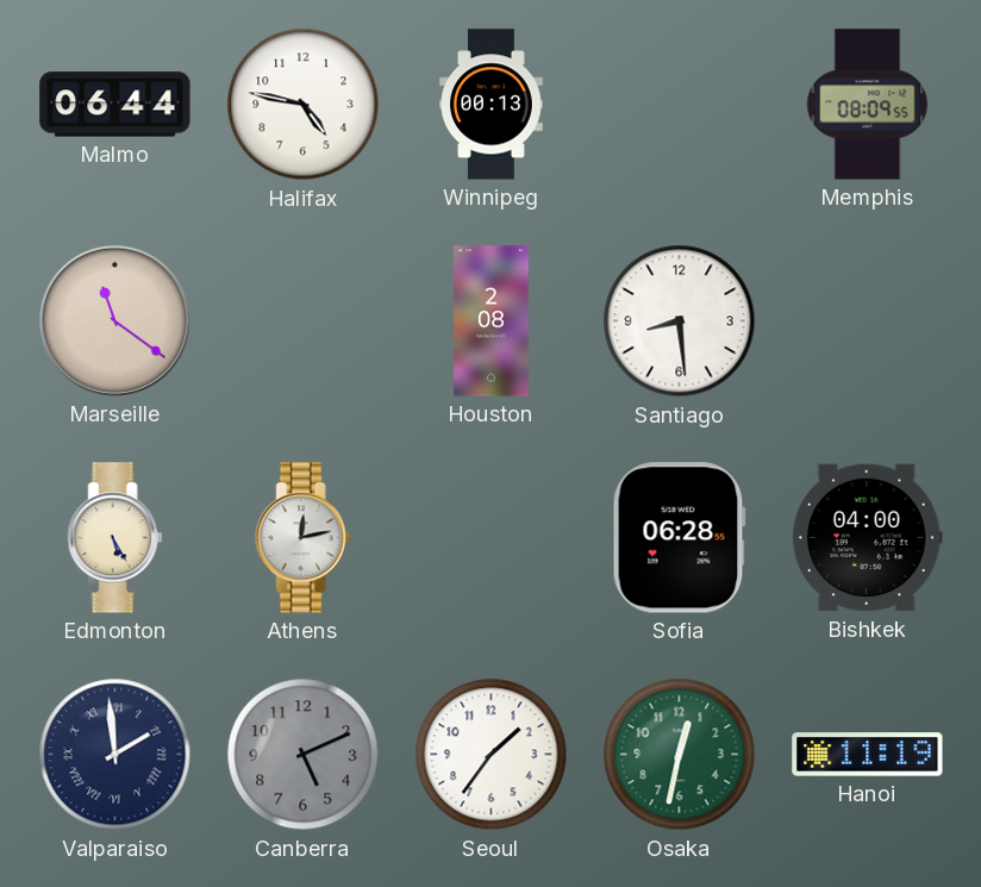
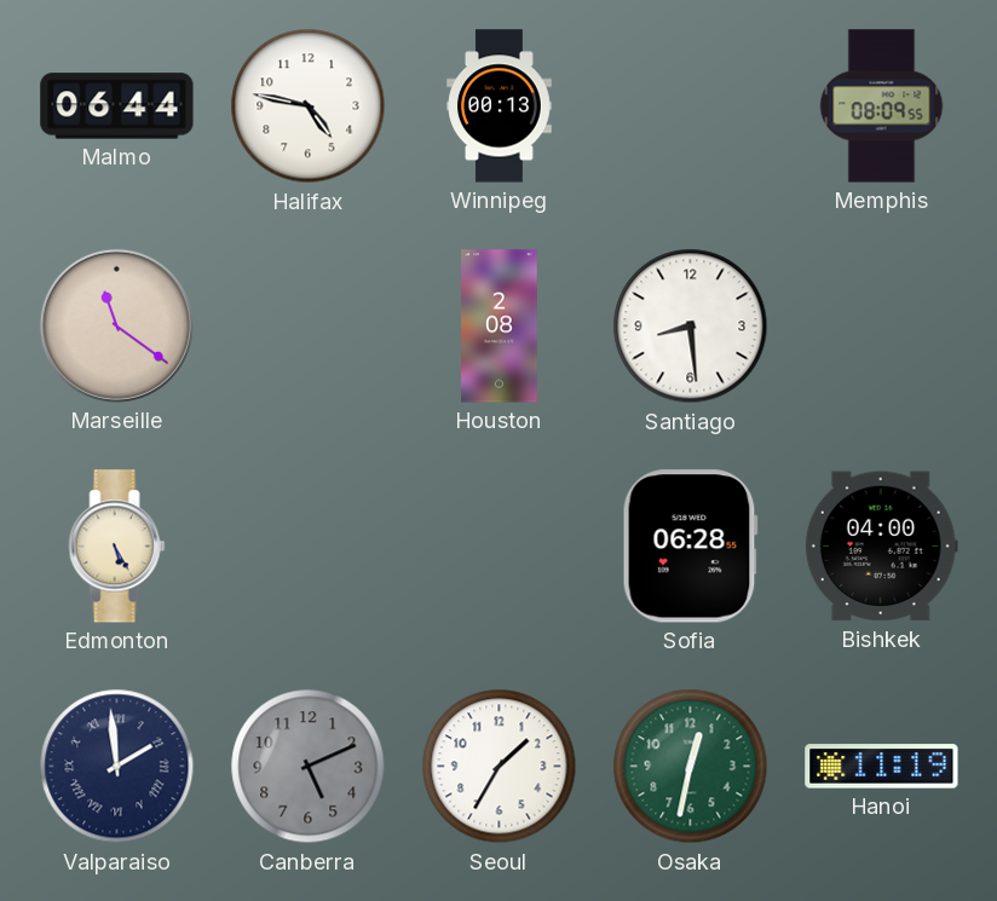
Athens: 12:13 -> none
Seoul: 1:36 -> 1:35
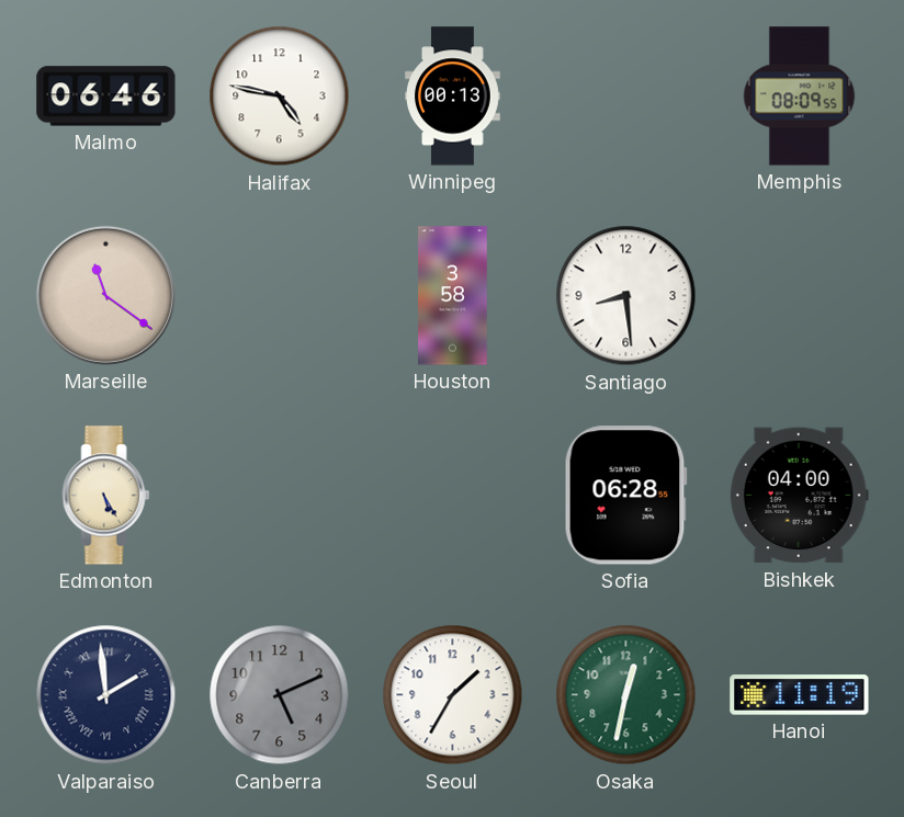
Malmo: 06:44 -> 06:46
Houston: 2:08 -> 3:58
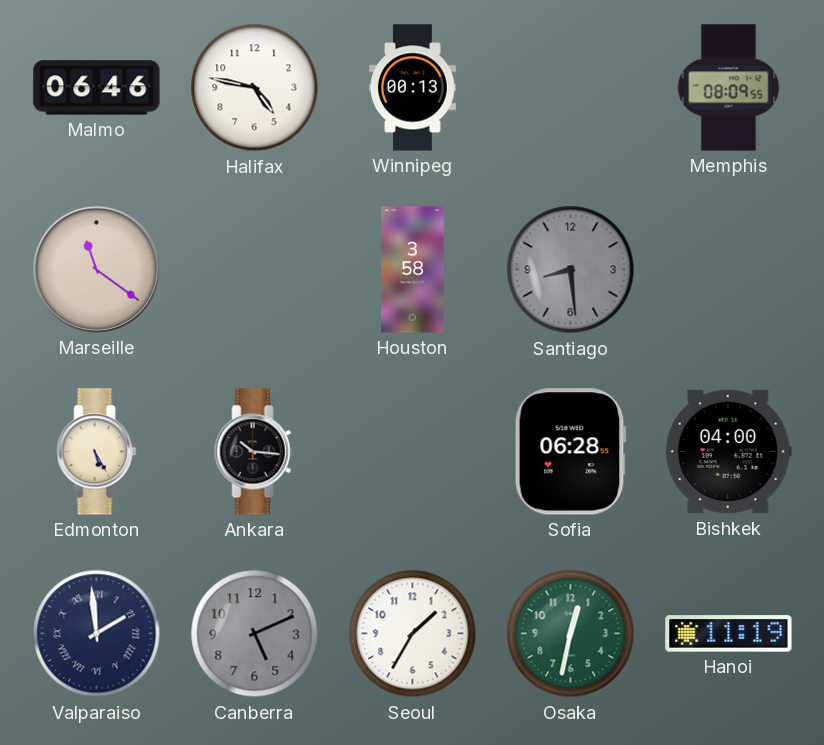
Santiago dial: white -> grey
Ankara: none -> 10:16
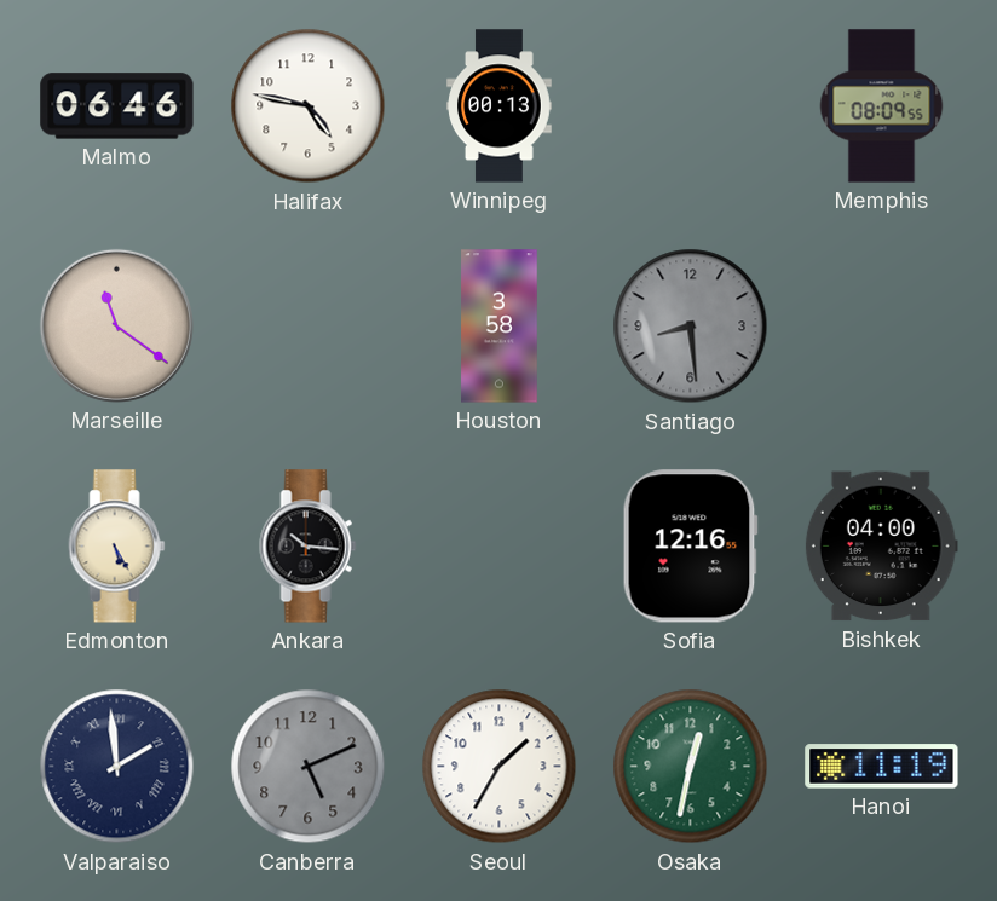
Sofia: 06:28 -> 12:16
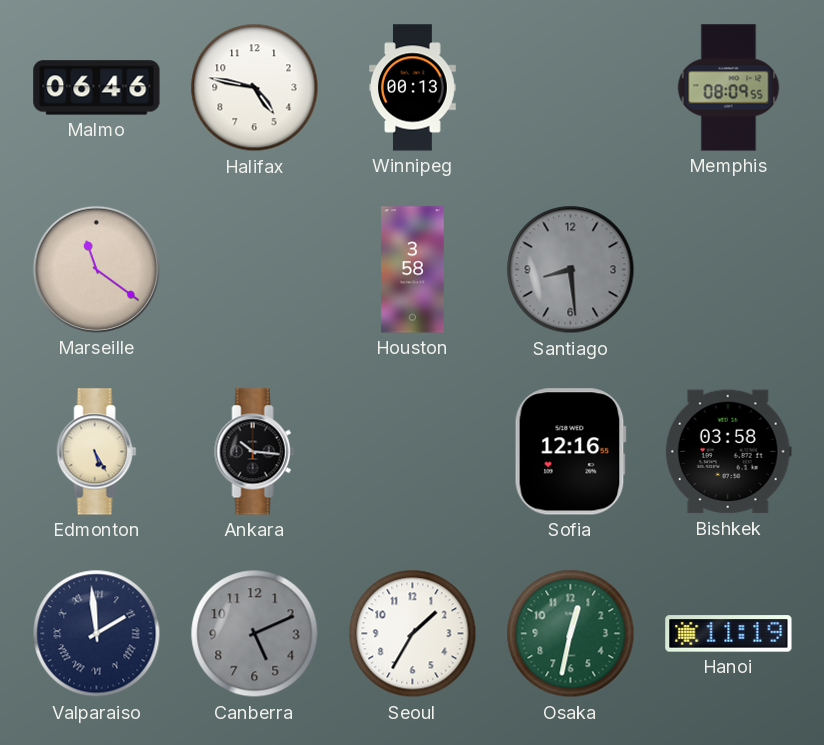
Bishkek: 04:00 -> 03:58
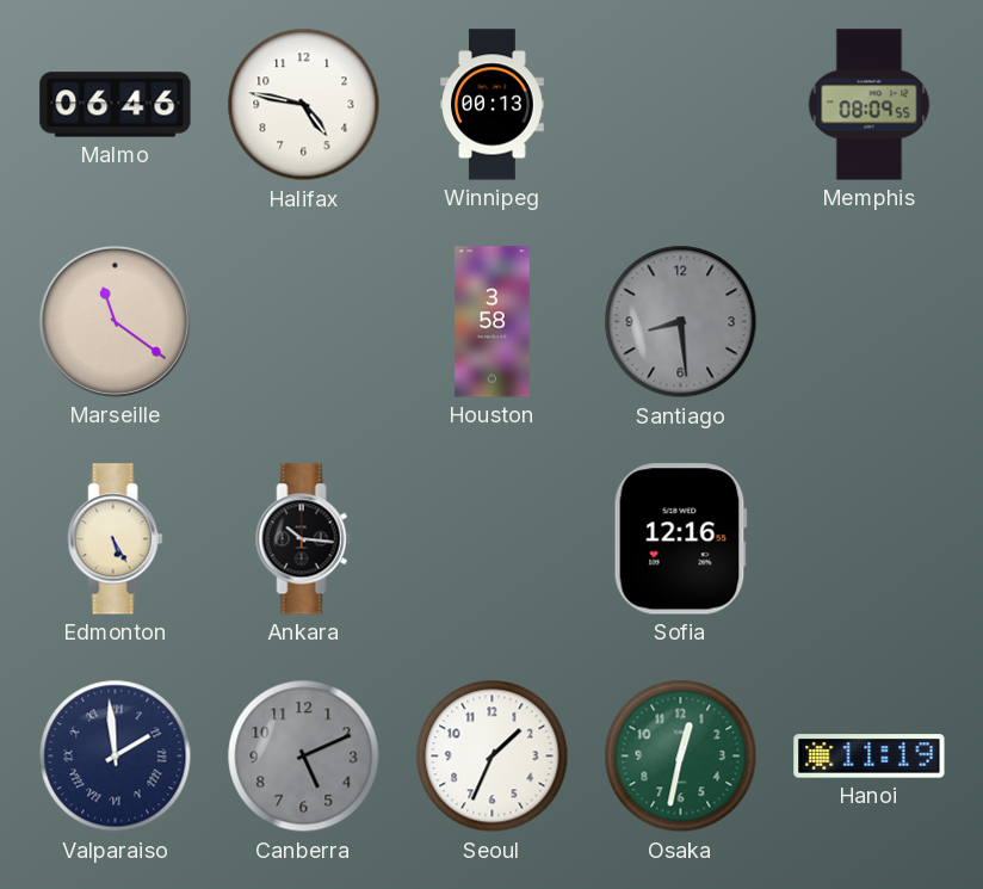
Bishkek: 03:58 -> none
Seoul: 1:35 -> 1:34
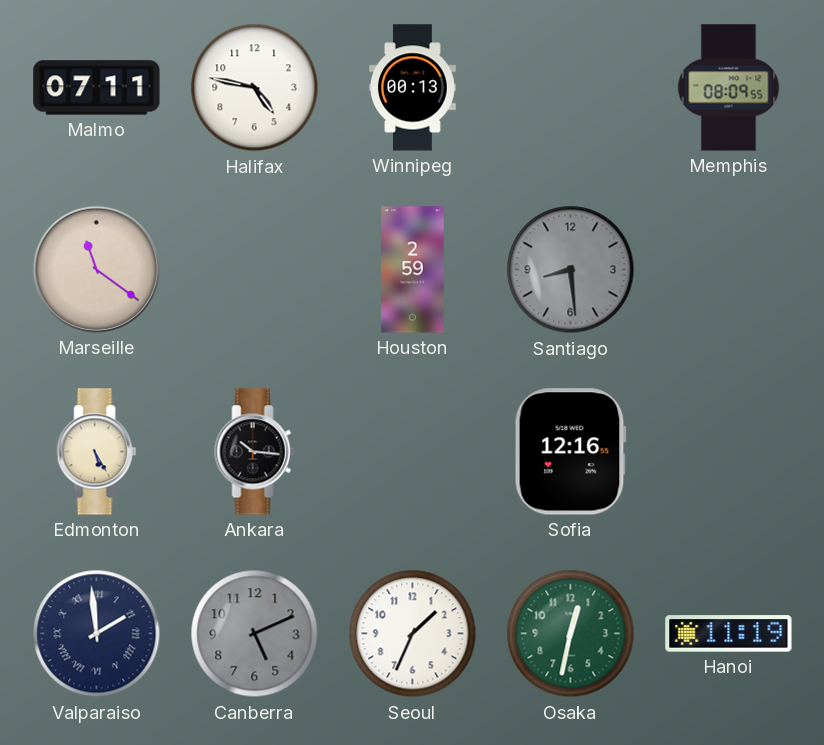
Malmo: 06:46 -> 07:11
Houston: 3:58 -> 2:59
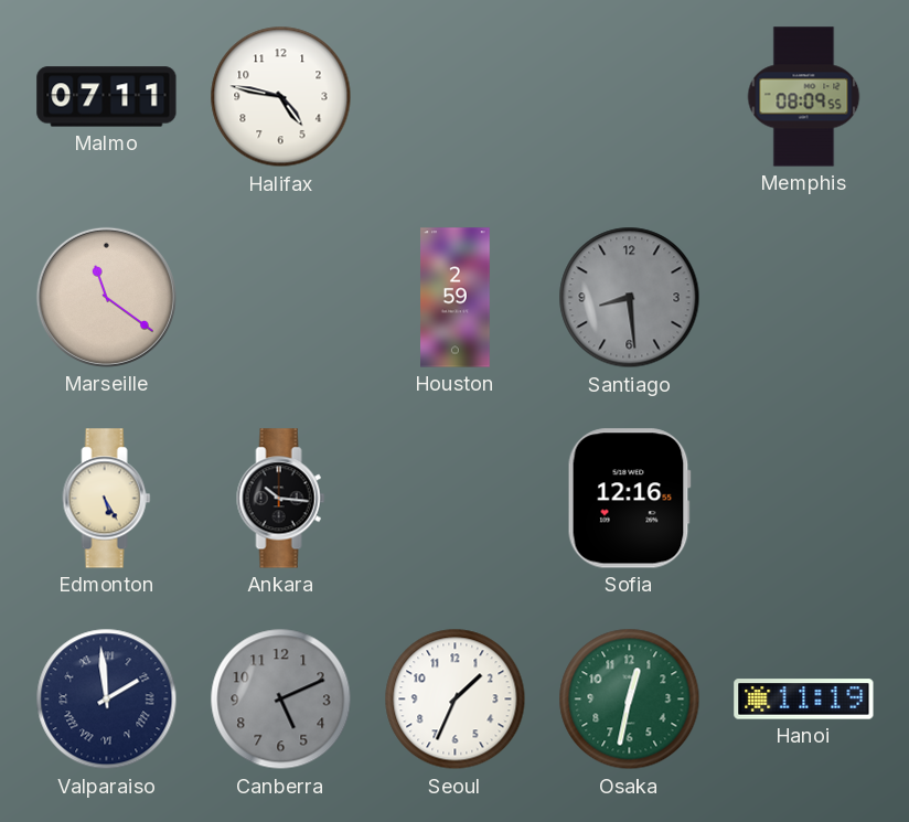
Winnipeg: 00:13 -> none
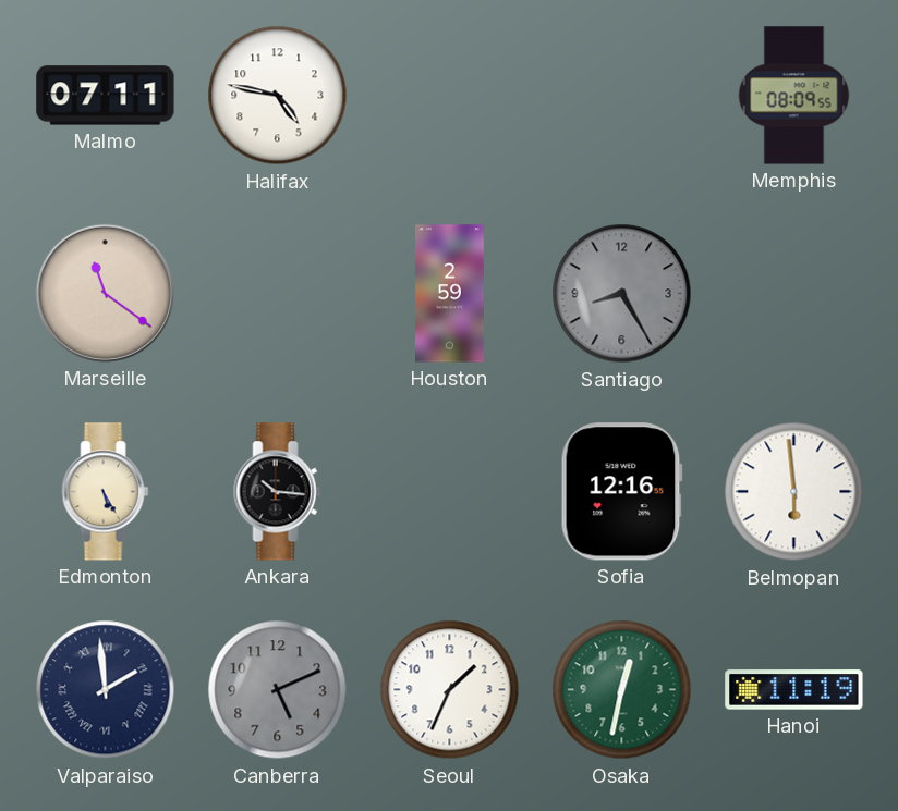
Santiago: 8:29 -> 8:25
Belmopan: none -> 5:59
